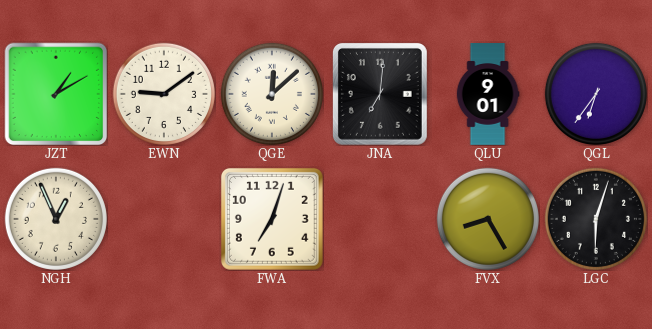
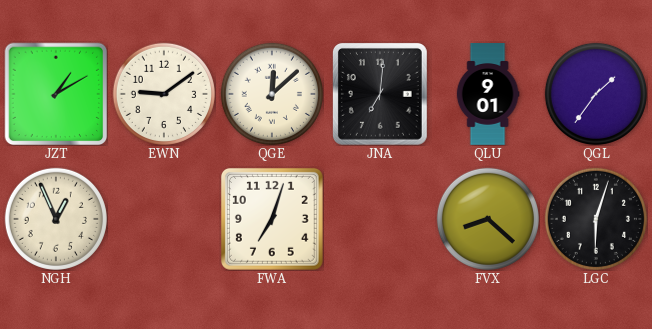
QGL: 6:36 -> 1:36
FVX: 8:25 -> 8:22
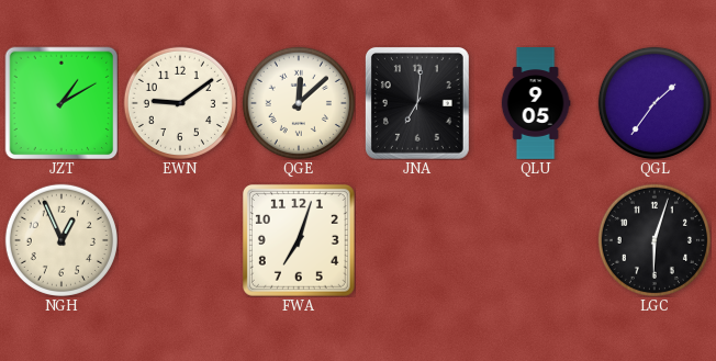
QLU: 9:01 -> 9:05
FVX: 8:22 -> none
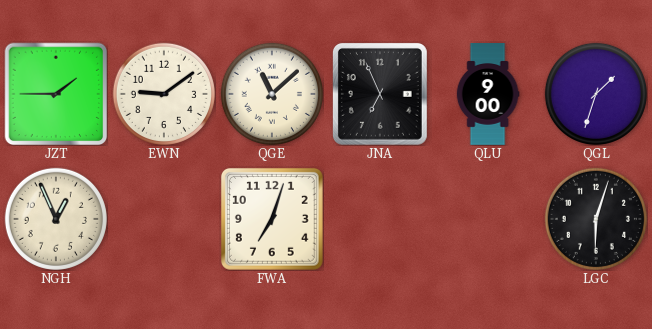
JZT: 1:10 -> 1:45
QGE: 12:08 -> 11:08
JNA: 7:01 -> 6:56
QLU: 9:05 -> 9:00
QGL: 1:36 -> 1:33
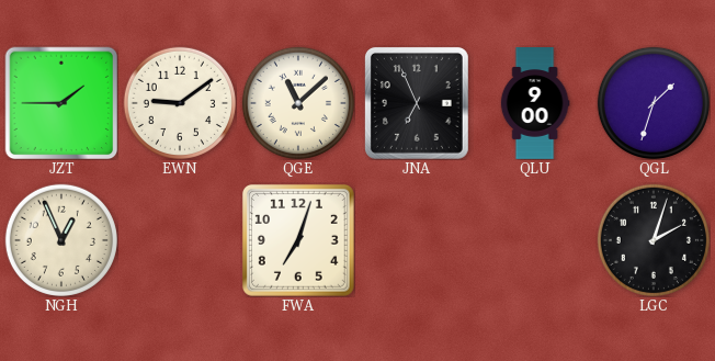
LGC: 6:03 -> 2:03
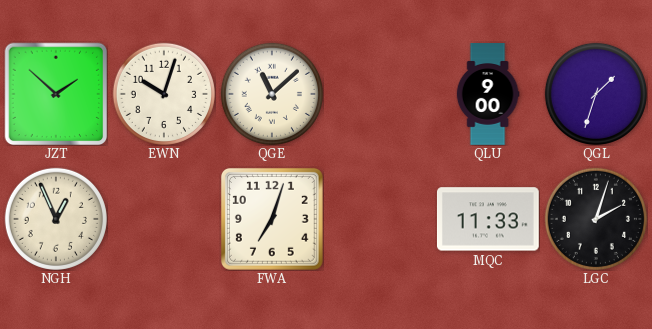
JZT: 1:45 -> 1:52
EWN: 9:09 -> 10:03
JNA: 6:56 -> none
MQC: none -> 11:33
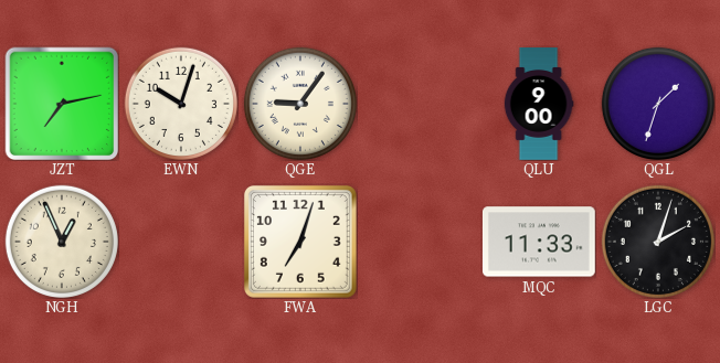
JZT: 1:52 -> 7:13
QGE: 11:08 -> 9:06
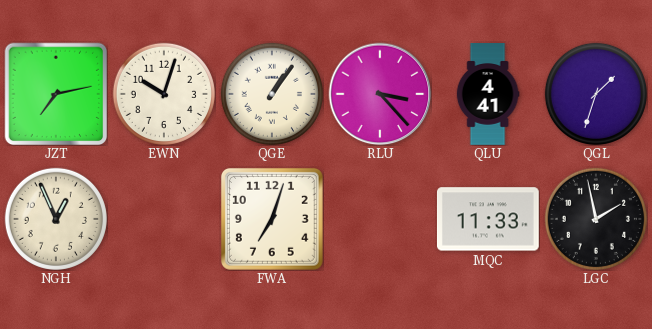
QGE: 9:06 -> 1:06
RLU: none -> 3:23
QLU: 9:00 -> 4:41
LGC: 2:03 -> 1:58
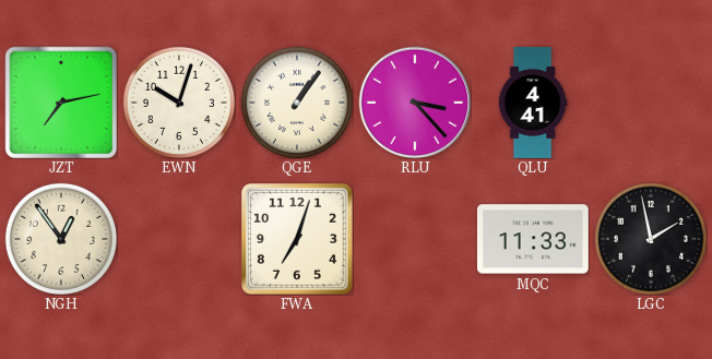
QGL: 1:33 -> none
NGH: 12:56 -> 12:54
